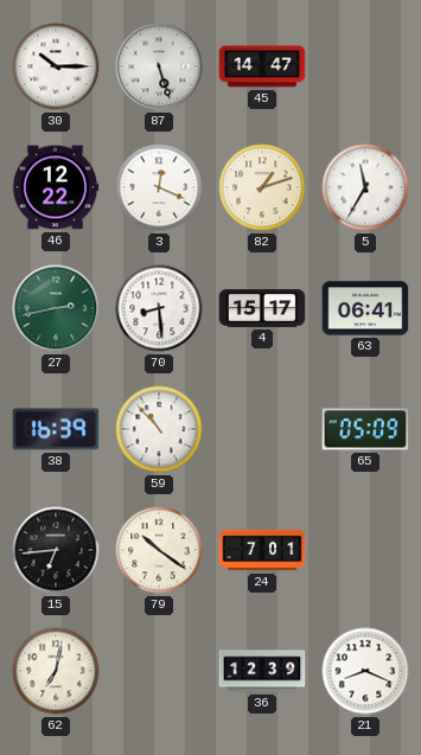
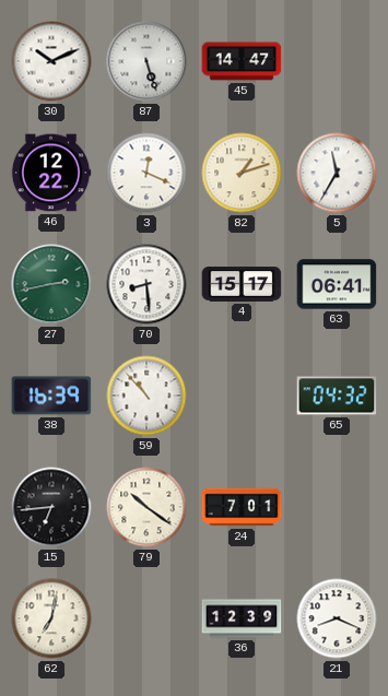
30: 10:15 -> 10:11
65: 05:09 -> 04:32
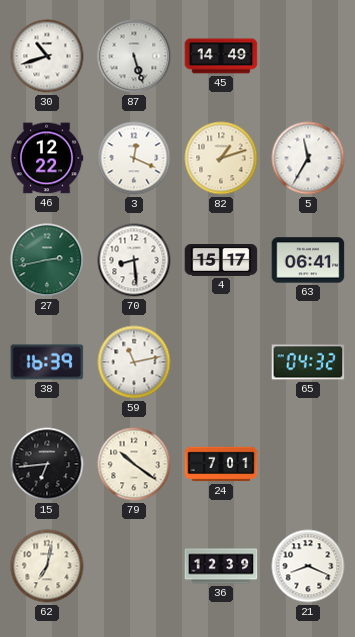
30: 10:11 -> 10:42
45: 14:47 -> 14:49
59: 10:53 -> 11:13
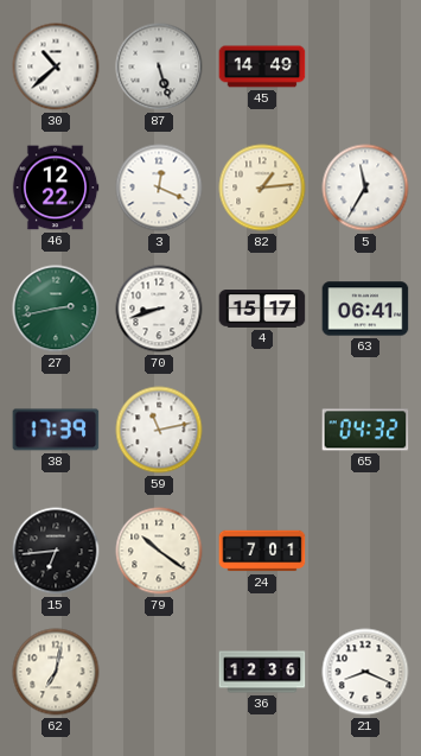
30: 10:42 -> 10:38
82: 1:12 -> 1:14
70: 8:29 -> 8:42
38: 16:39 -> 17:39
36: 12:39 -> 12:36
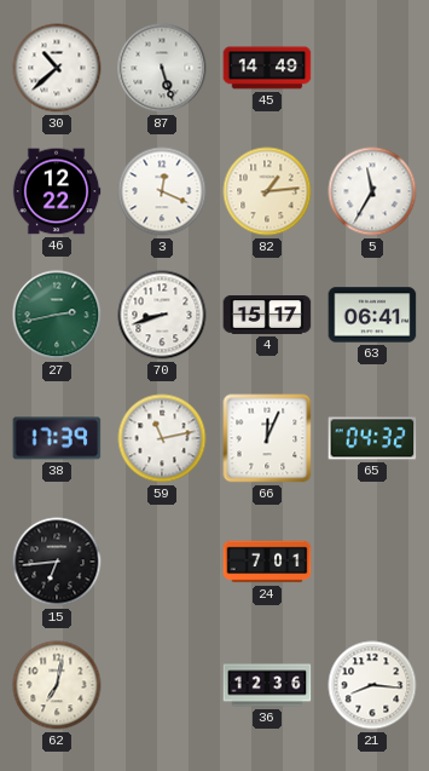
66: none -> 12:04
79: 10:21 -> none
21: 8:19 -> 8:16
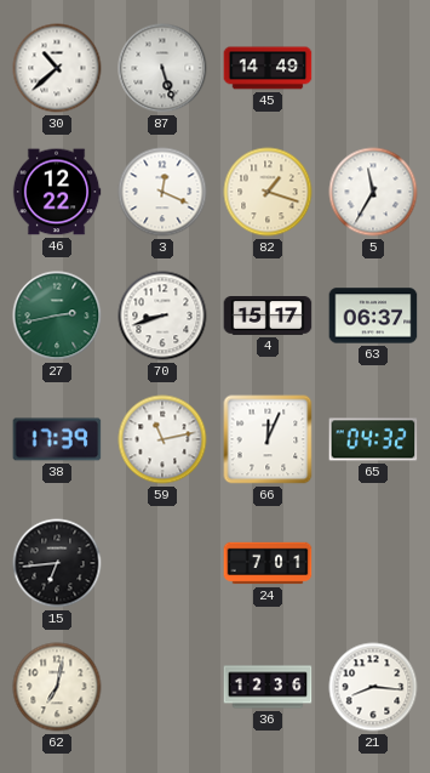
82: 1:14 -> 1:18
63: 06:41 -> 06:37
